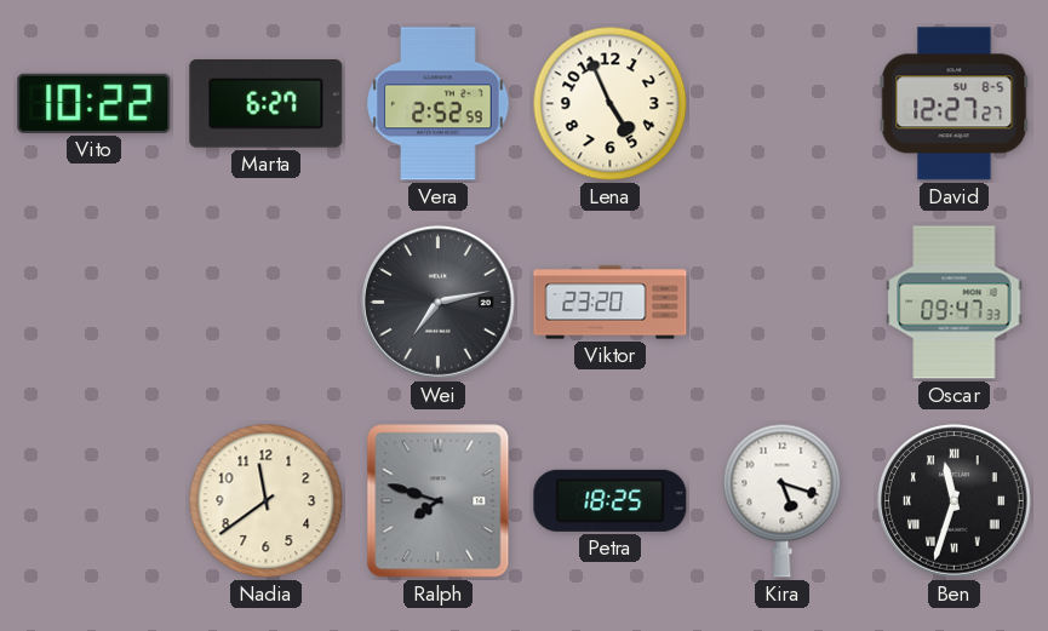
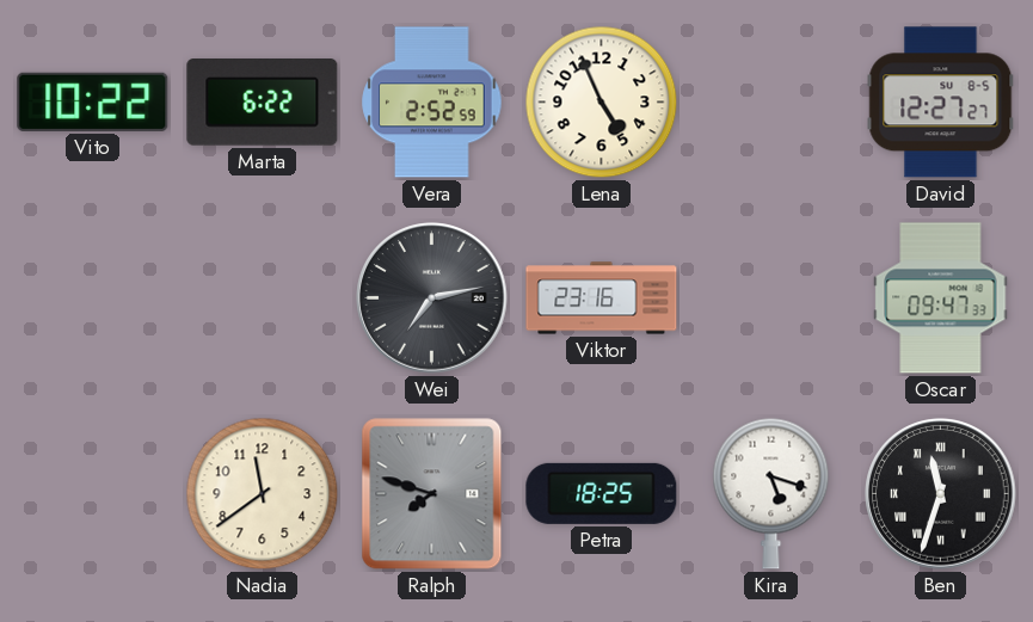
Marta: 6:27 -> 6:22
Viktor: 23:20 -> 23:16
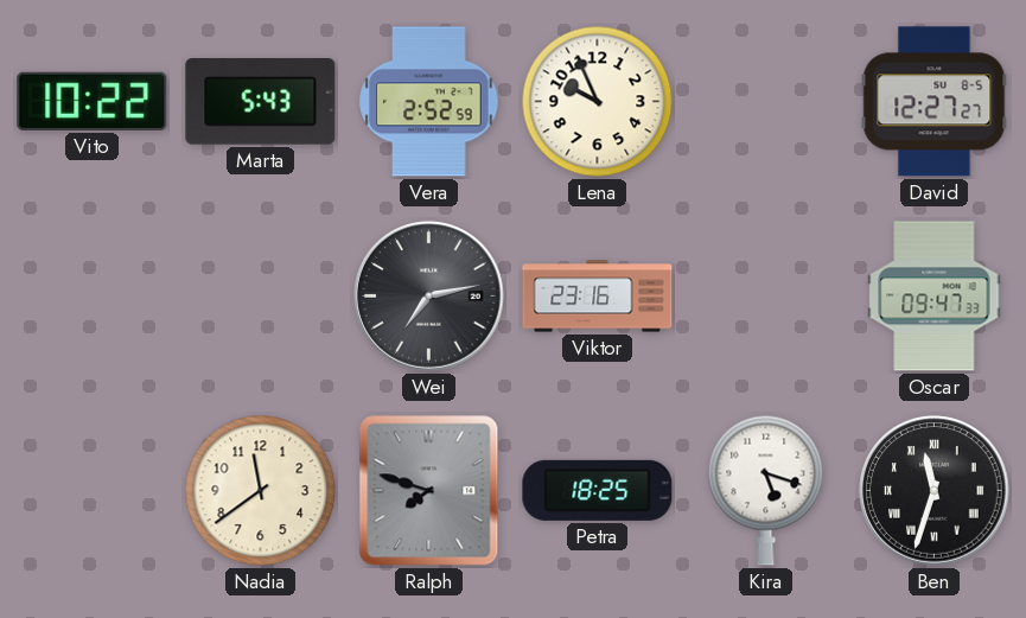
Marta: 6:22 -> 5:43
Lena: 4:56 -> 9:56
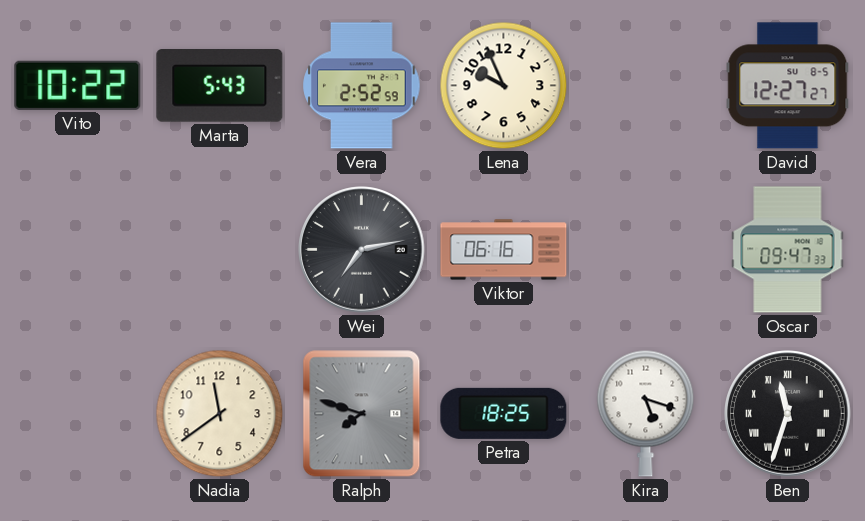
Viktor: 23:16 -> 06:16
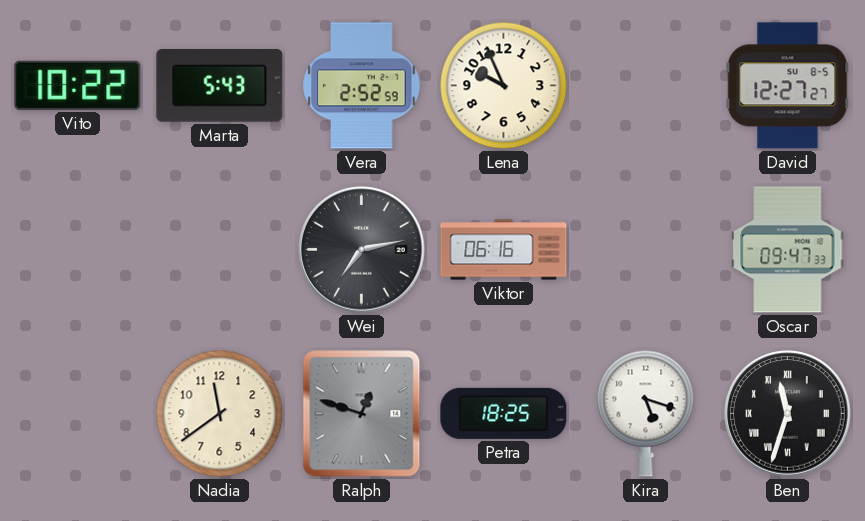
Ralph: 7:48 -> 12:48
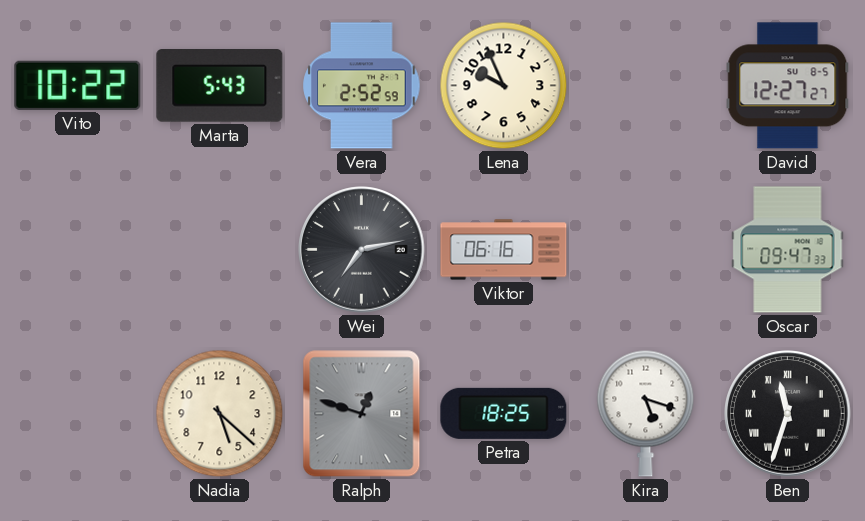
Nadia: 11:39 -> 5:22
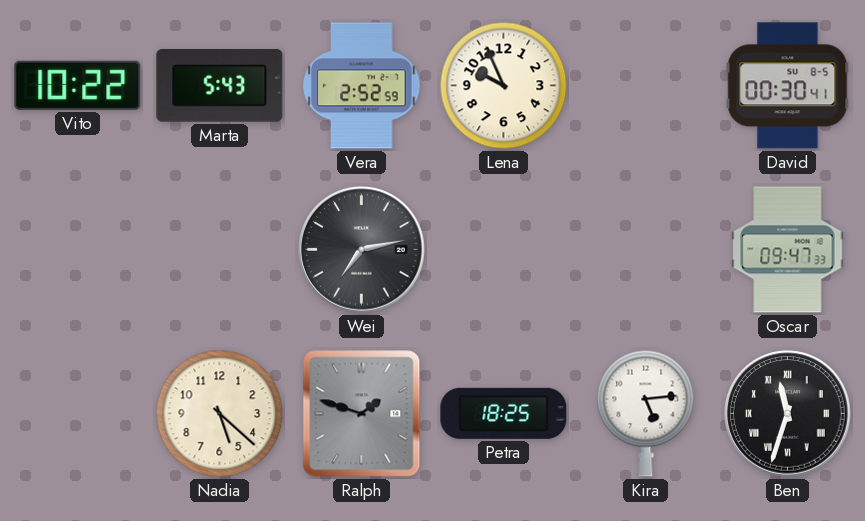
David: 12:27 -> 00:30
Viktor: 06:16 -> none
Ralph: 12:48 -> 1:48
Kira: 5:18 -> 5:14
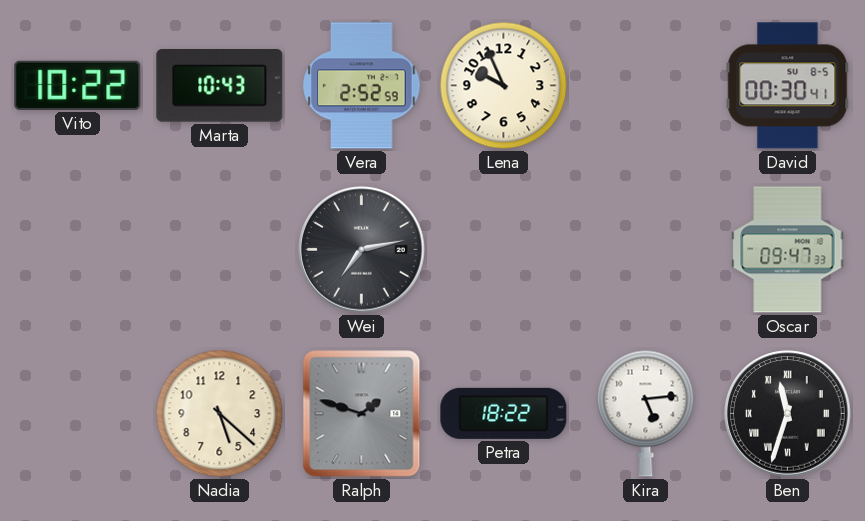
Marta: 5:43 -> 10:43
Petra: 18:25 -> 18:22
